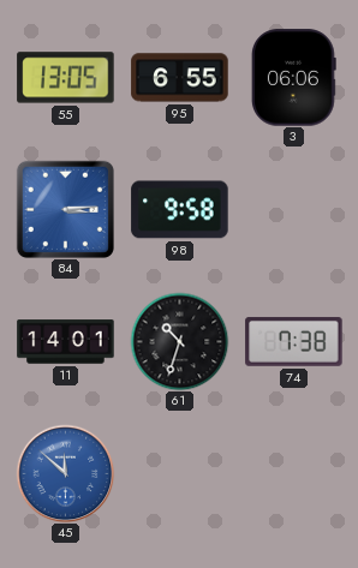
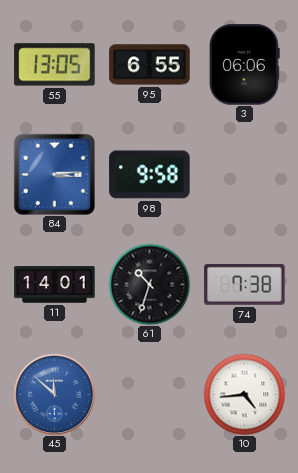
10: none -> 4:44
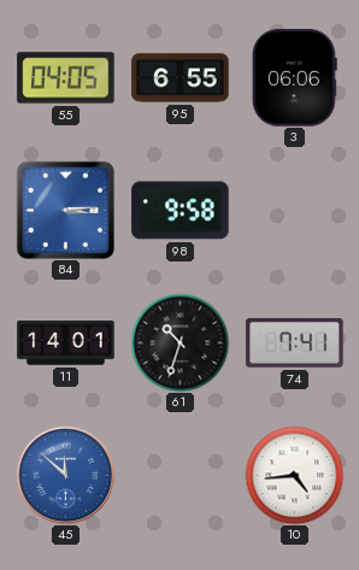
55: 13:05 -> 04:05
74: 7:38 -> 7:41
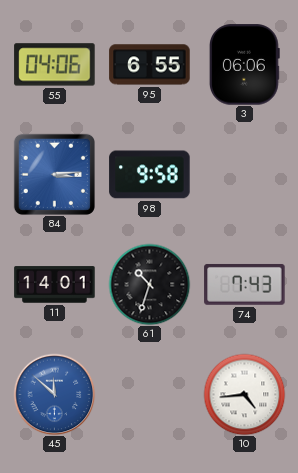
55: 04:05 -> 04:06
74: 7:41 -> 7:43
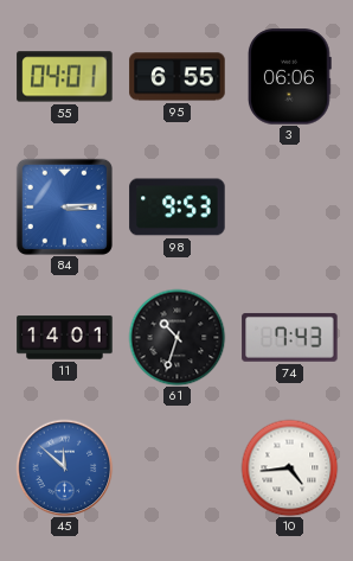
55: 04:06 -> 04:01
98: 9:58 -> 9:53
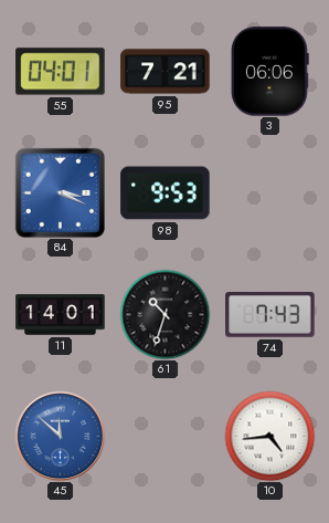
95: 6:55 -> 7:21
84: 3:14 -> 3:19
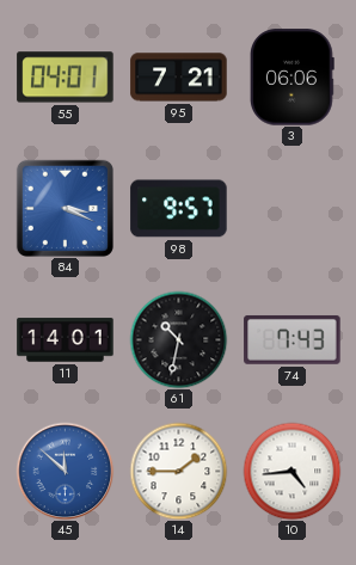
98: 9:53 -> 9:57
61: 10:33 -> 10:32
14: none -> 1:45
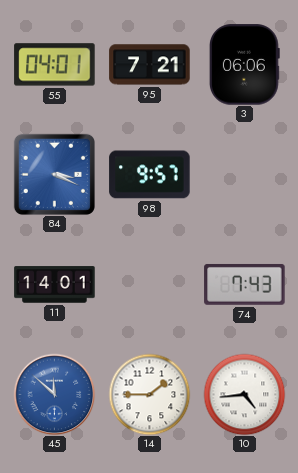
61: 10:32 -> none
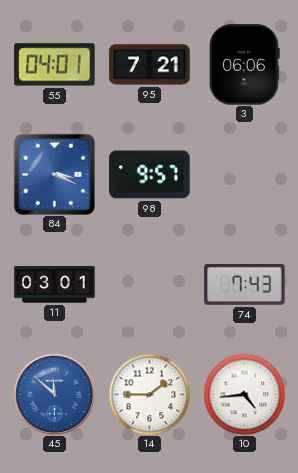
11: 14:01 -> 03:01
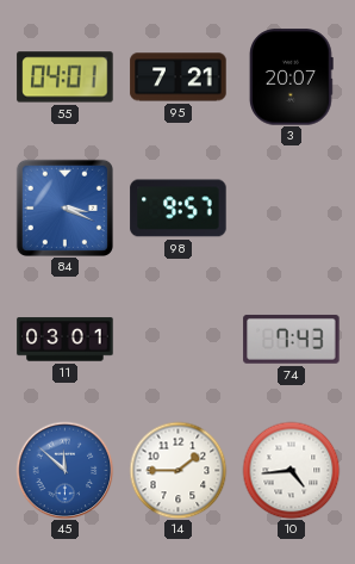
3: 06:06 -> 20:07
